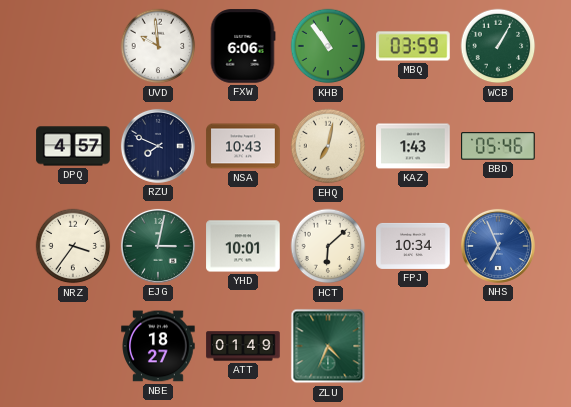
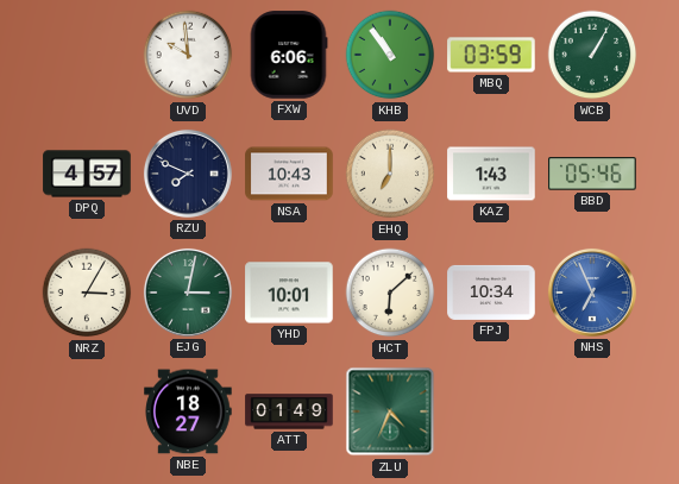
EHQ: 7:02 -> 7:00
NRZ: 3:36 -> 3:05
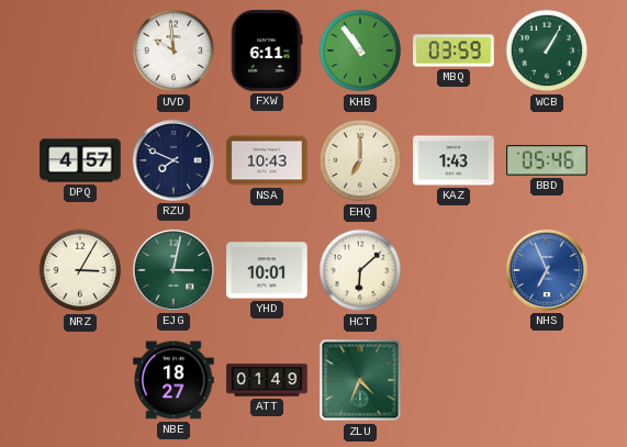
FXW: 6:06 -> 6:11
FPJ: 10:34 -> none
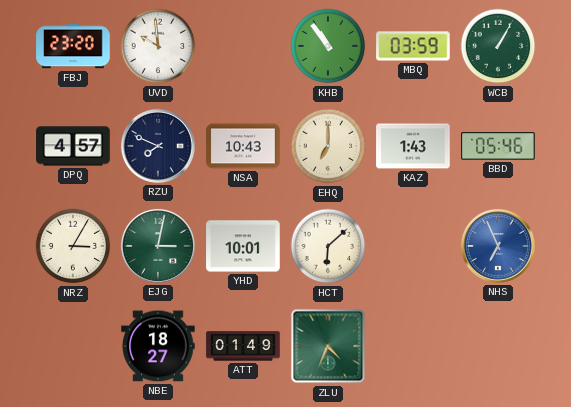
FBJ: none -> 23:20
FXW: 6:11 -> none
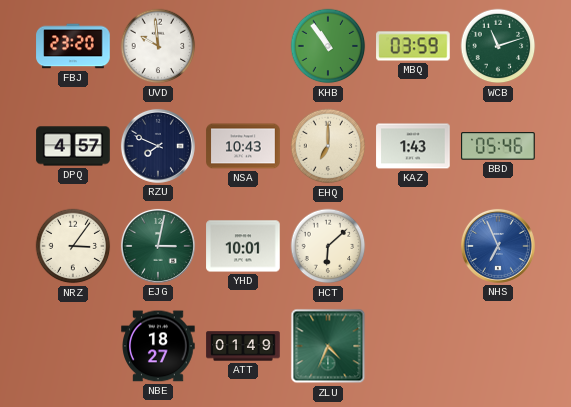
WCB: 1:05 -> 11:12
NRZ: 3:05 -> 3:06
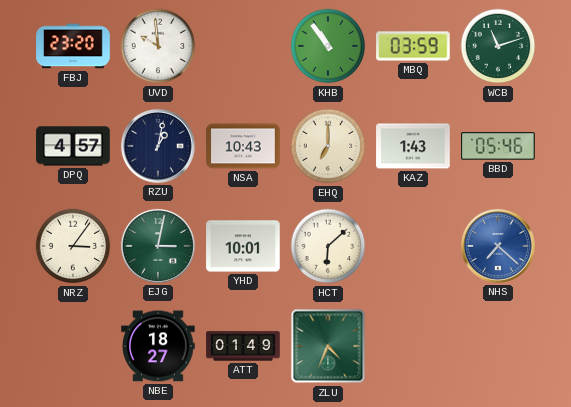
RZU: 7:49 -> 1:02
NHS: 6:56 -> 7:22
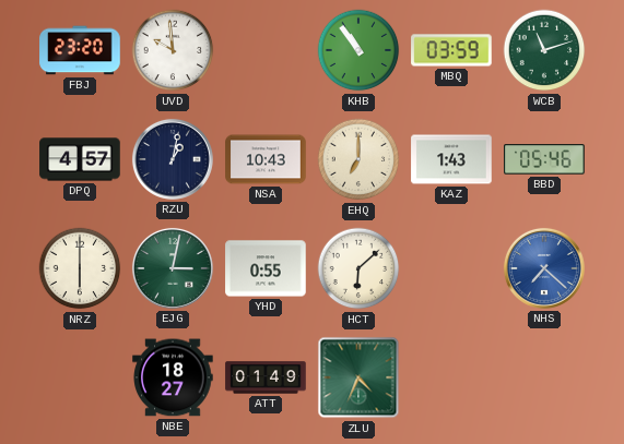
NRZ: 3:06 -> 6:00
YHD: 10:01 -> 0:55
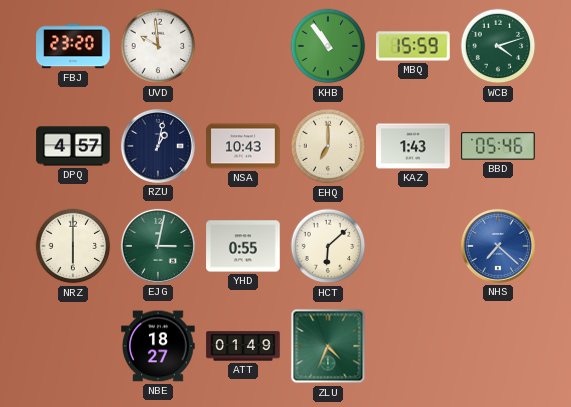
MBQ: 03:59 -> 15:59
WCB: 11:12 -> 4:12
